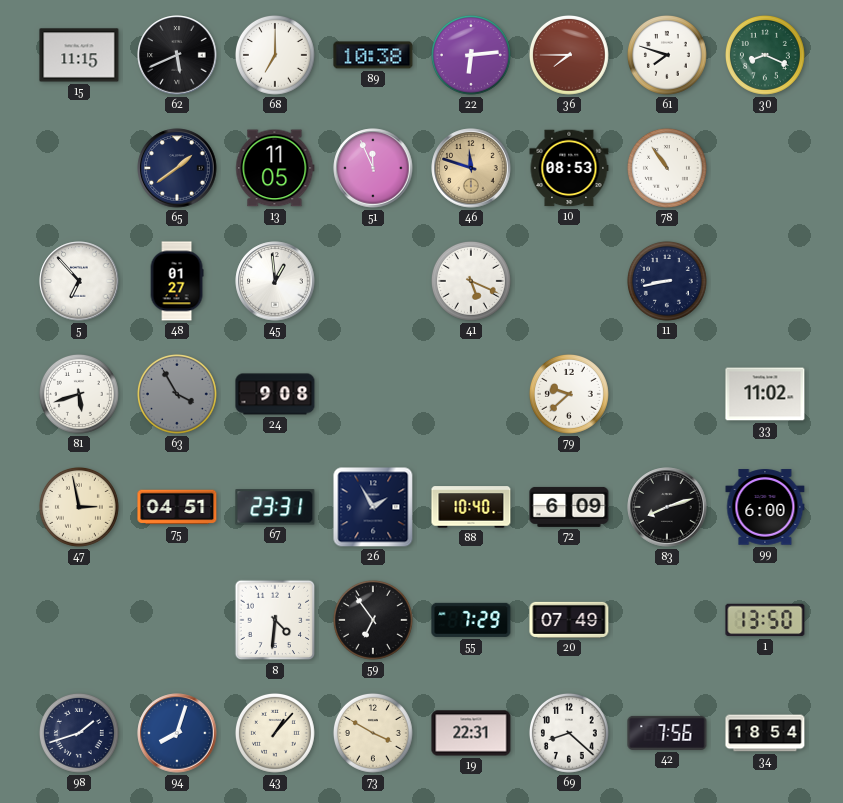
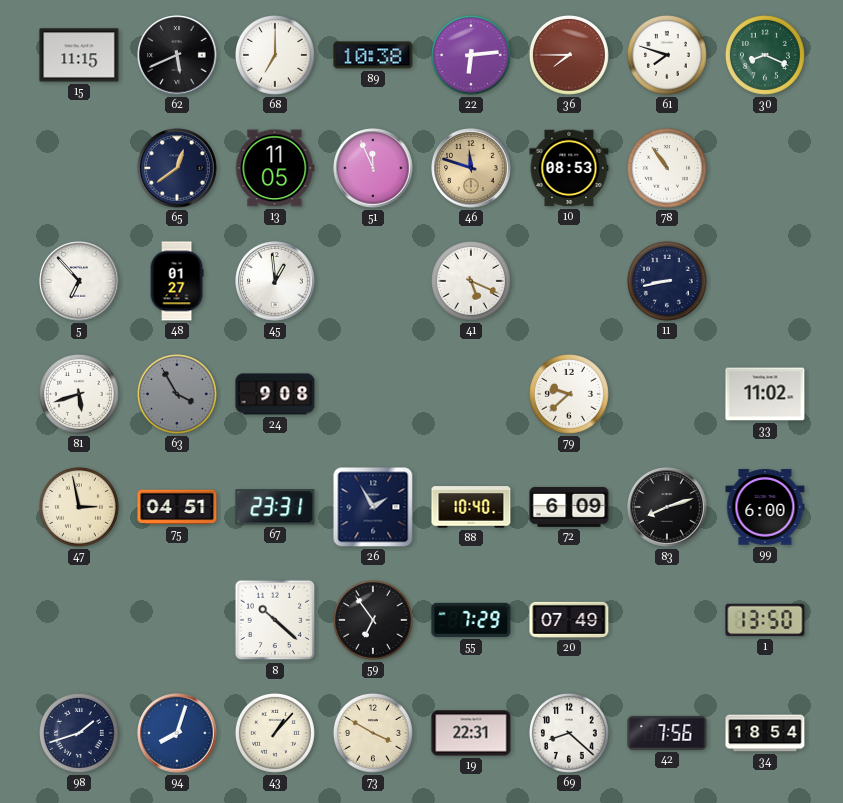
65: 1:39 -> 12:39
8: 4:31 -> 10:22
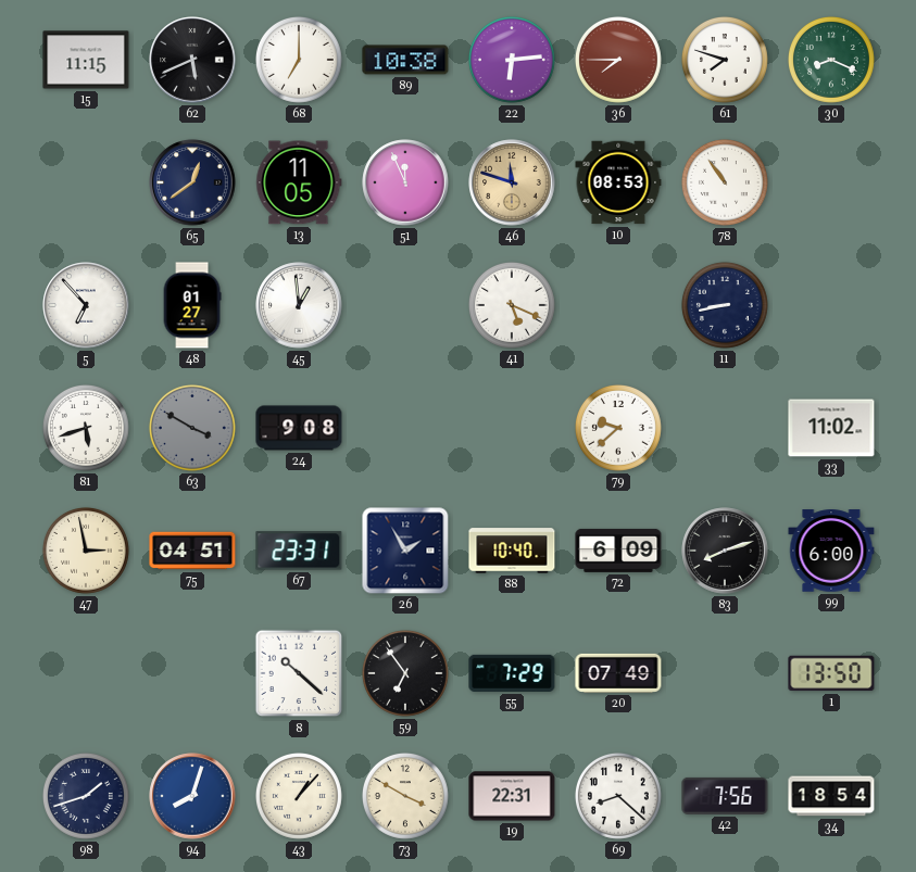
63: 3:55 -> 3:50
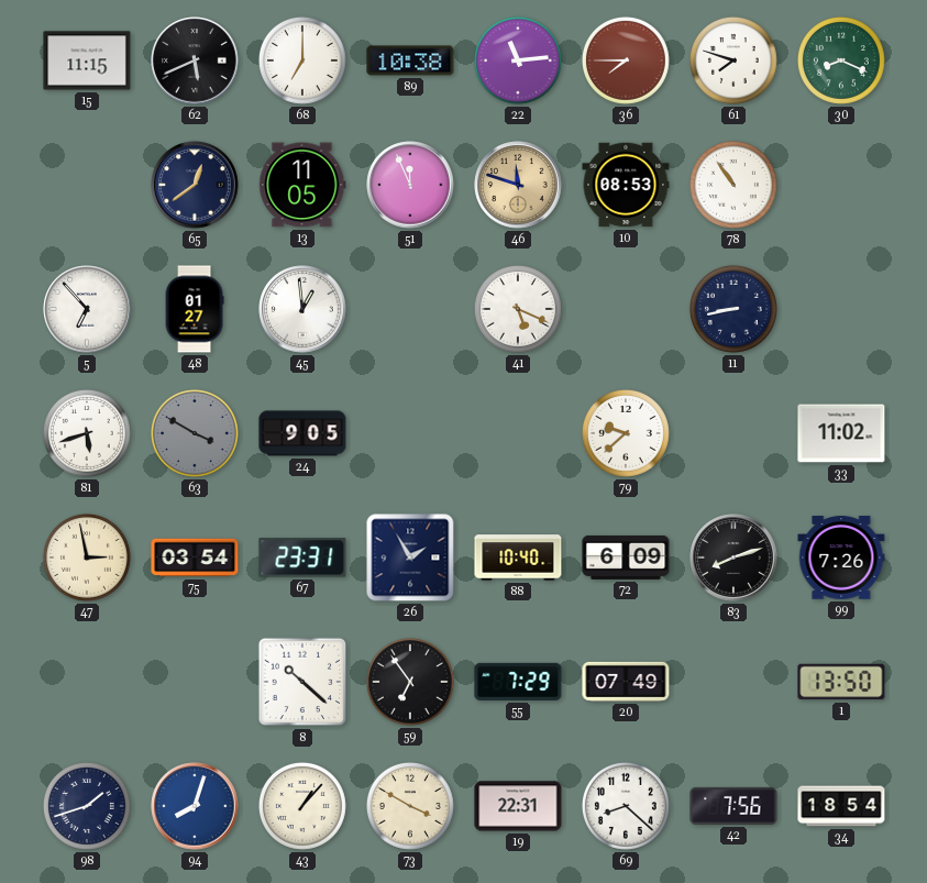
22: 6:14 -> 11:14
24: 9:08 -> 9:05
75: 04:51 -> 03:54
99: 6:00 -> 7:26
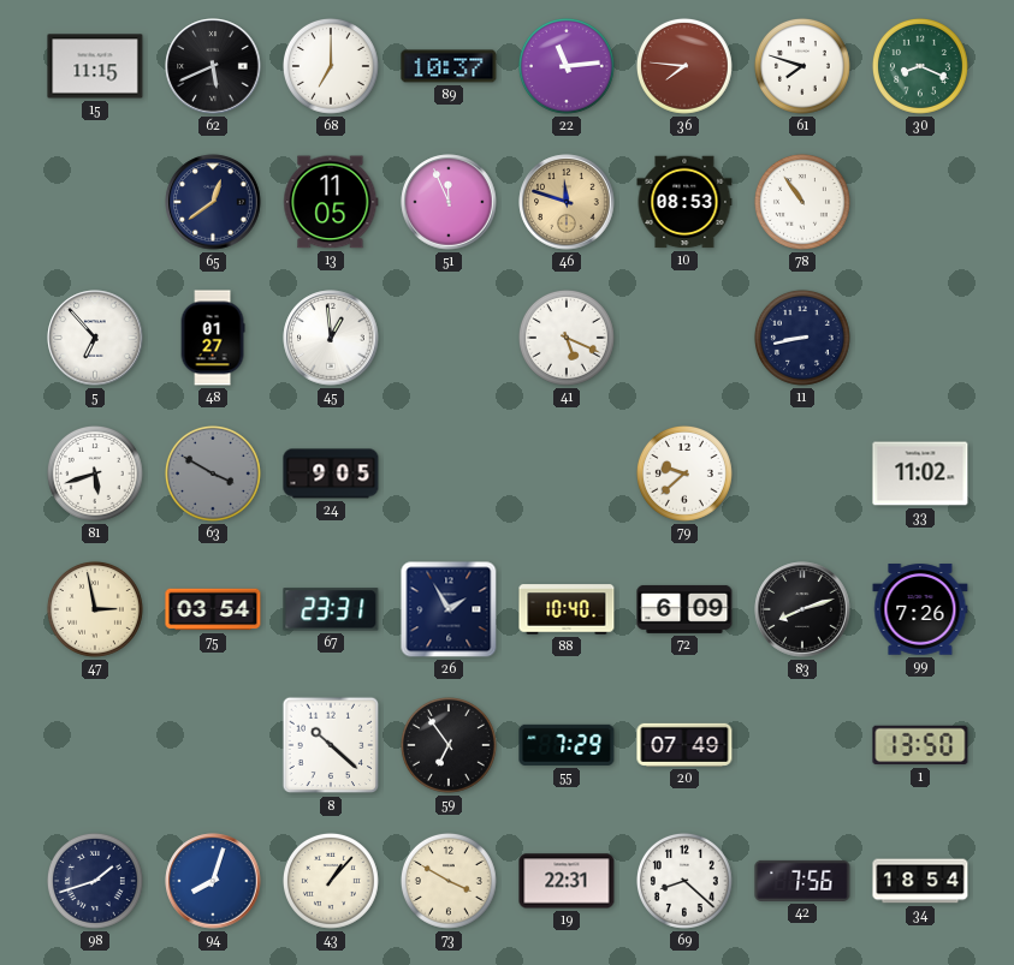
89: 10:38 -> 10:37
36: 7:45 -> 7:46
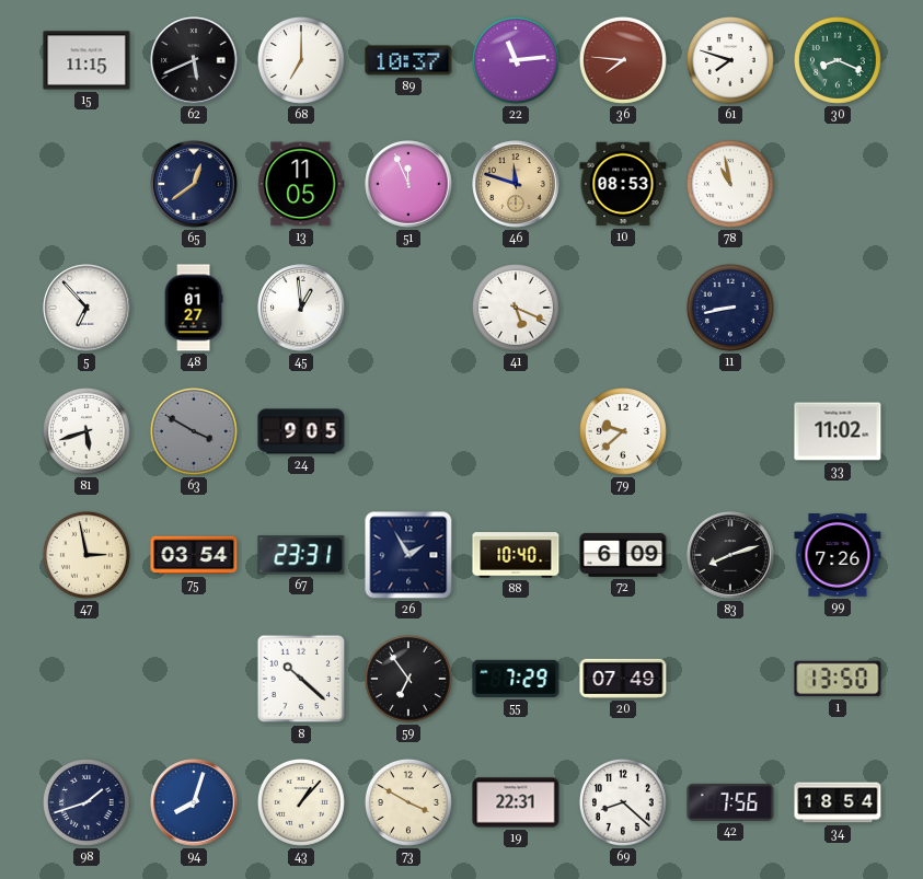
78: 10:54 -> 10:58
